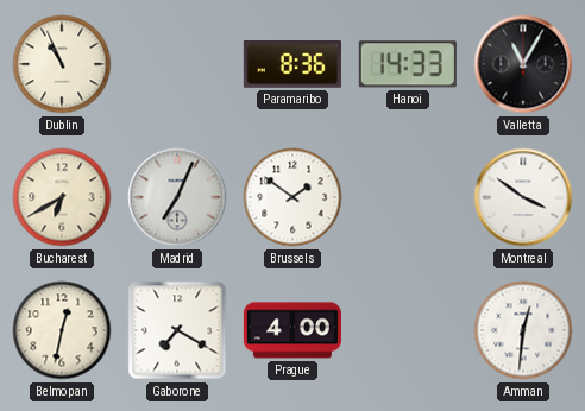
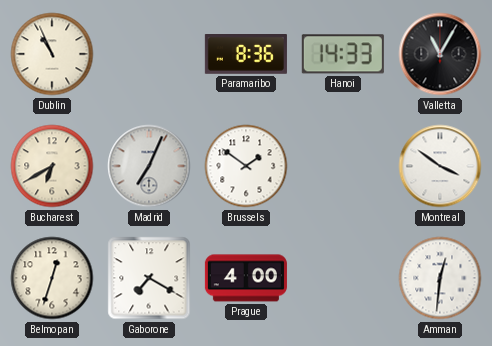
Belmopan: 12:32 -> 12:33
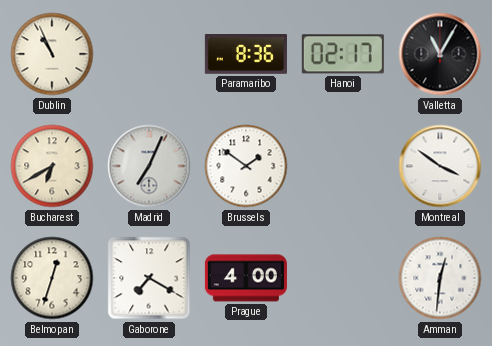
Hanoi: 14:33 -> 02:17
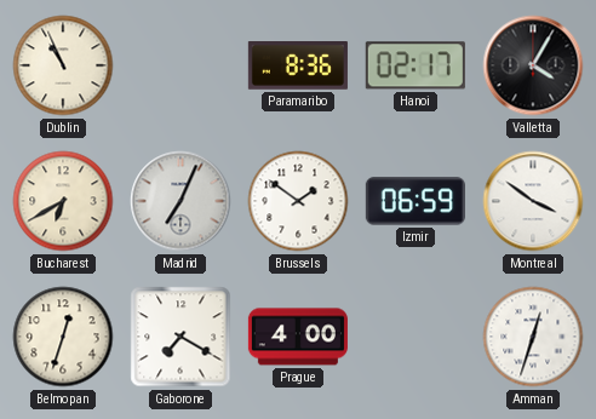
Valletta: 11:05 -> 4:05
Izmir: none -> 06:59
Amman: 12:31 -> 12:33
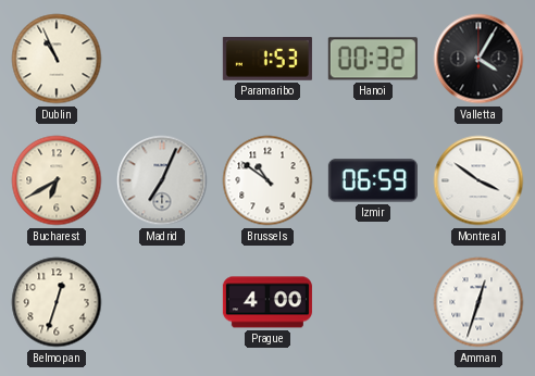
Paramaribo: 8:36 -> 1:53
Hanoi: 02:17 -> 00:32
Brussels: 1:51 -> 10:51
Gaborone: 7:20 -> none
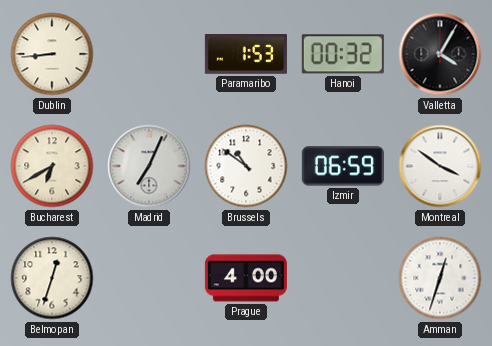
Dublin: 10:56 -> 8:44
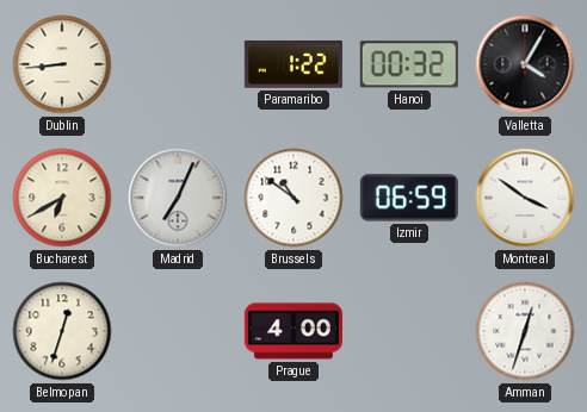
Paramaribo: 1:53 -> 1:22
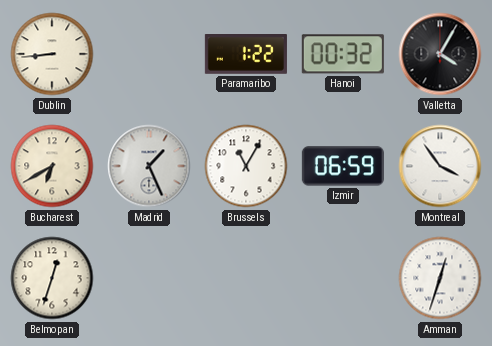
Madrid: 7:04 -> 1:26
Brussels: 10:51 -> 11:05
Montreal: 3:51 -> 3:54
Prague: 4:00 -> none
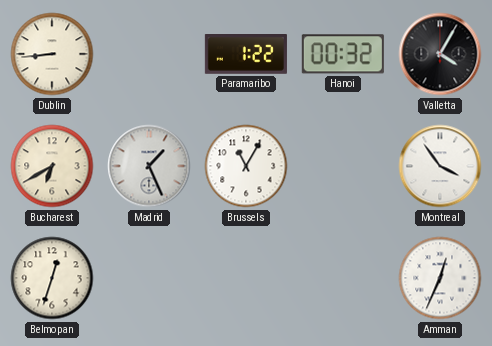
Izmir: 06:59 -> none
Amman: 12:33 -> 12:34
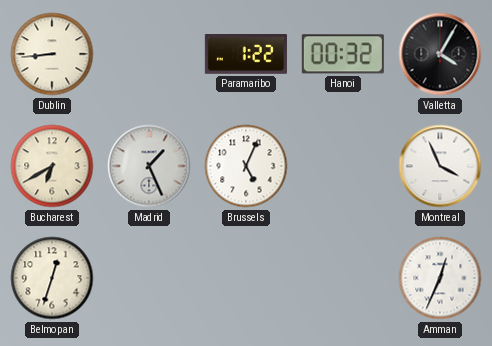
Brussels: 11:05 -> 5:04
Montreal: 3:54 -> 3:56
